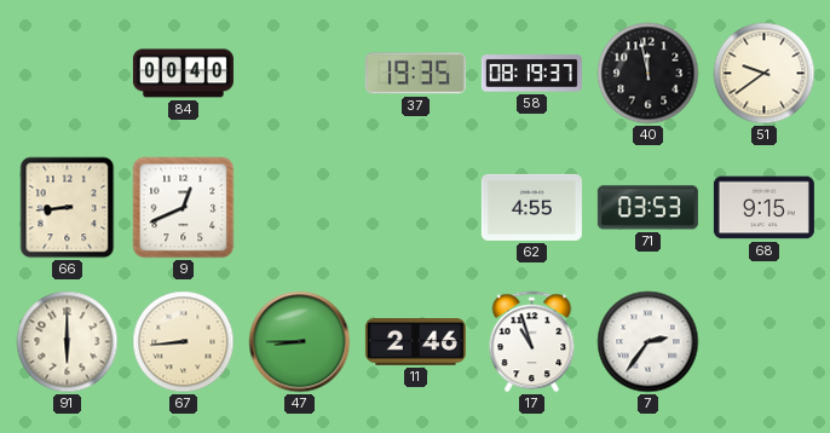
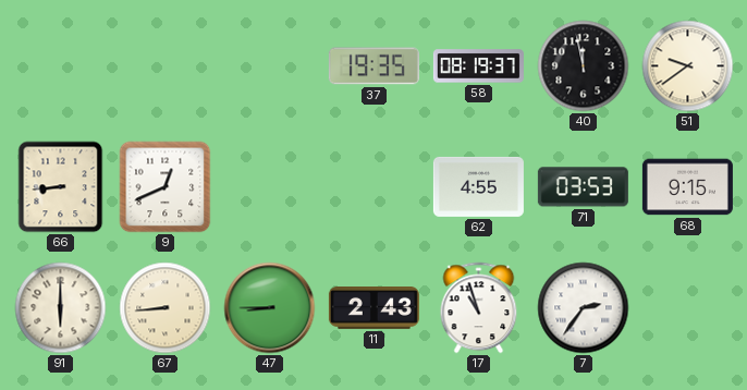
84: 00:40 -> none
11: 2:46 -> 2:43
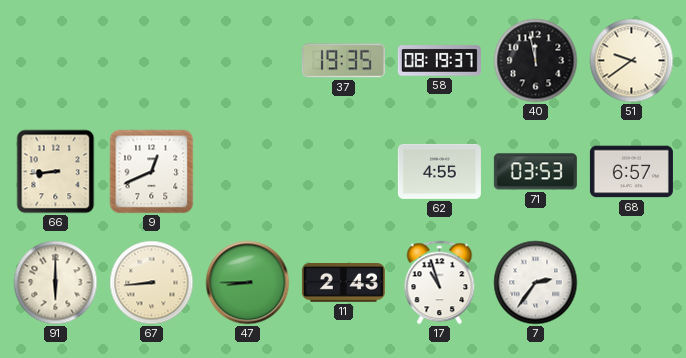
68: 9:15 -> 6:57
